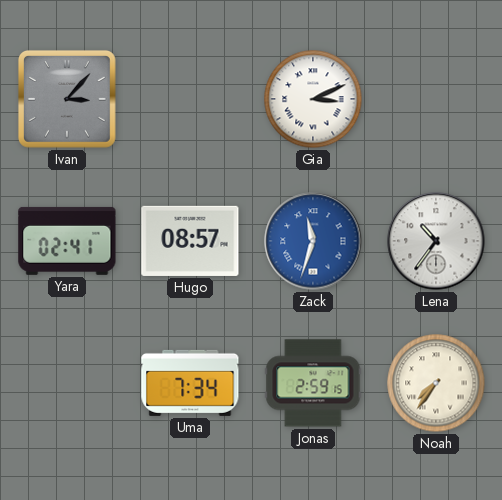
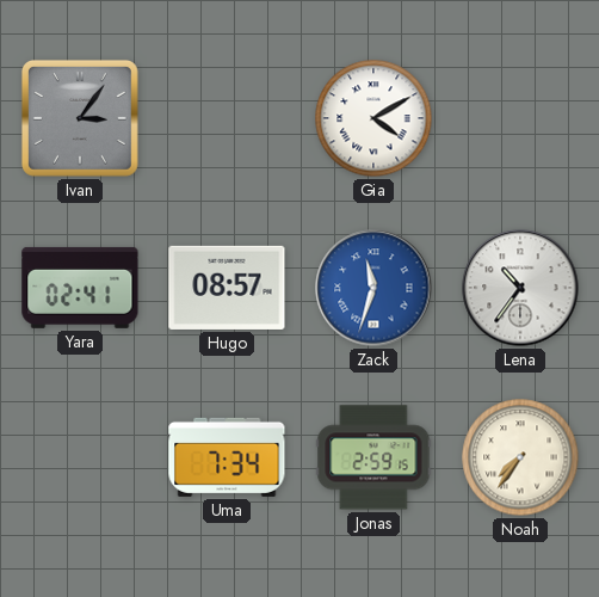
Ivan: 3:07 -> 3:06
Gia: 3:11 -> 4:10
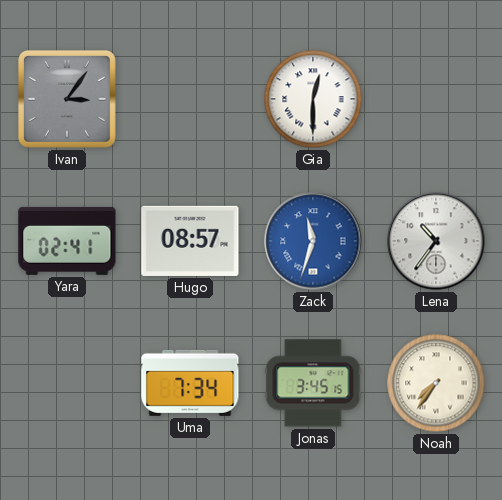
Gia: 4:10 -> 12:30
Jonas: 2:59 -> 3:45
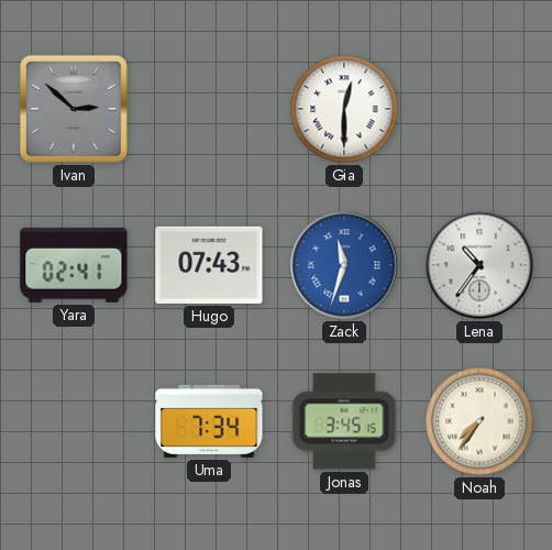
Ivan: 3:06 -> 2:52
Hugo: 08:57 -> 07:43
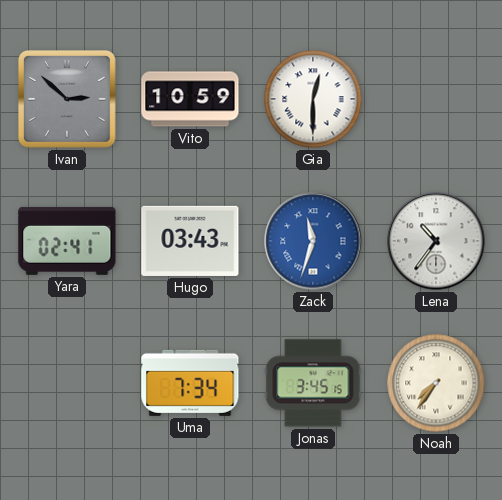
Vito: none -> 10:59
Hugo: 07:43 -> 03:43
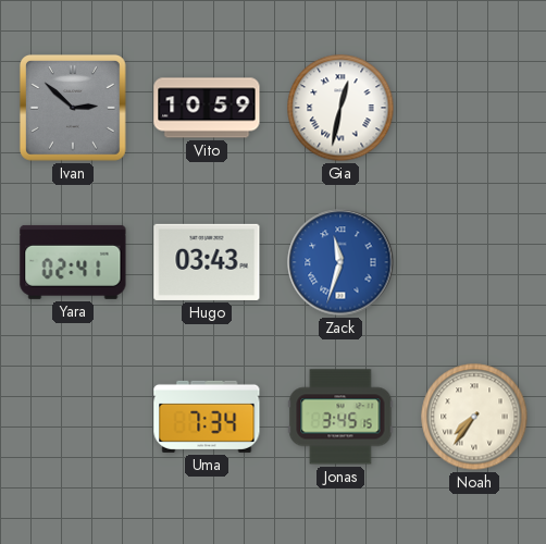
Gia: 12:30 -> 12:32
Lena: 10:36 -> none
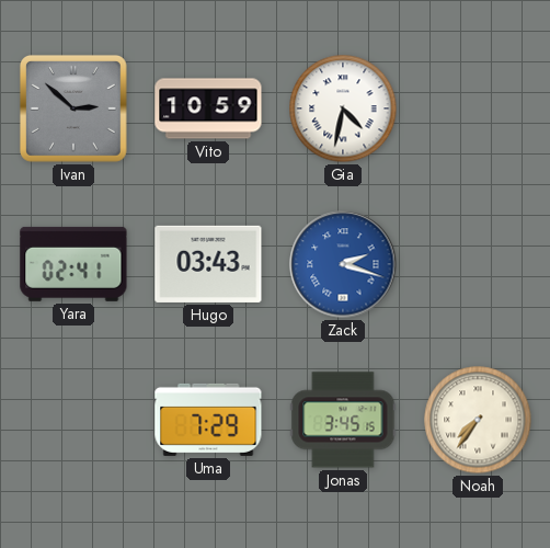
Gia: 12:32 -> 4:32
Zack: 11:33 -> 2:18
Uma: 7:34 -> 7:29
